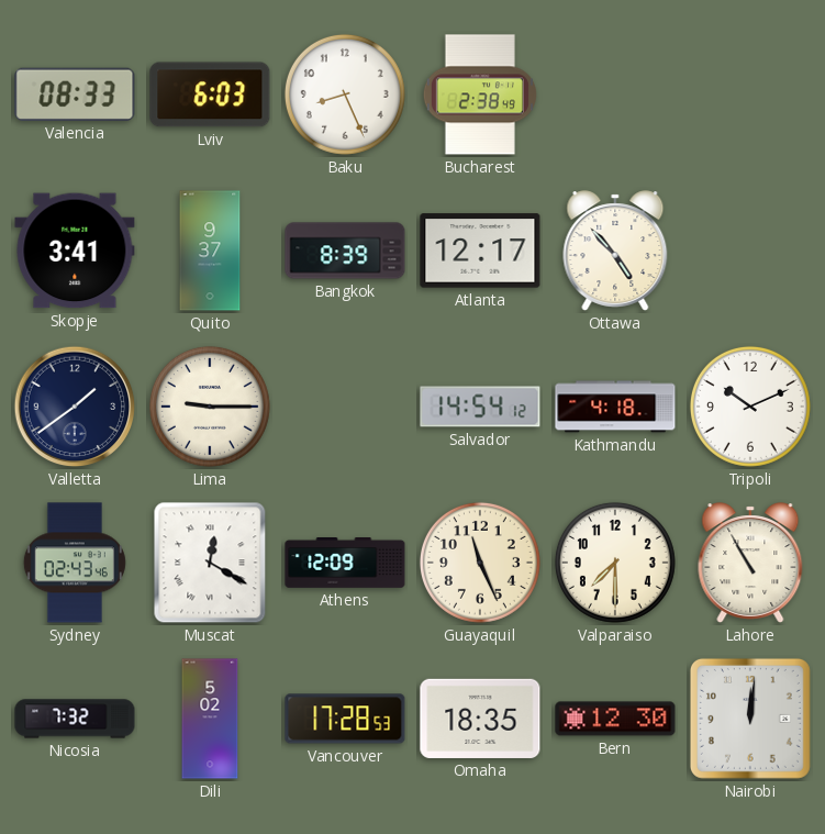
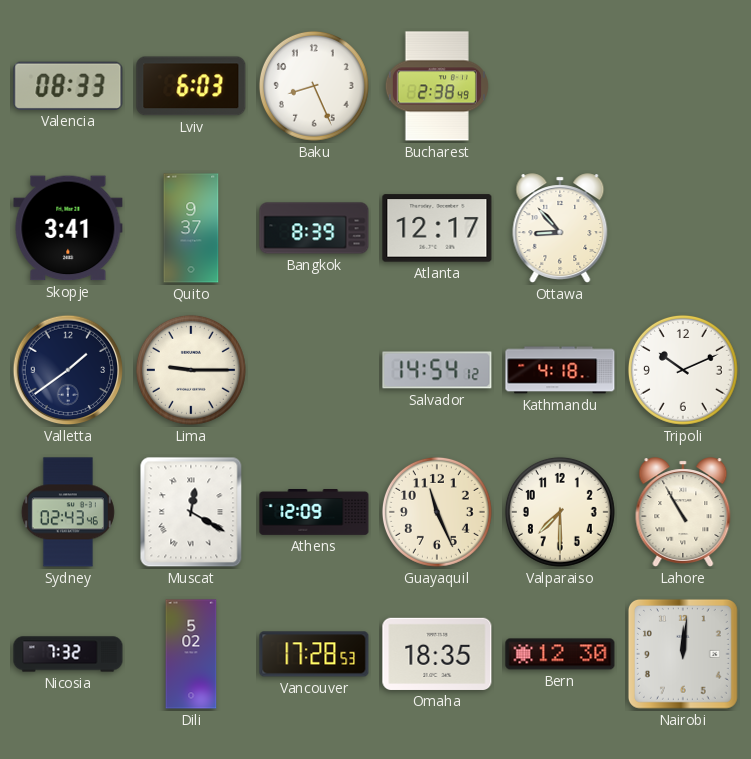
Ottawa: 4:53 -> 8:53
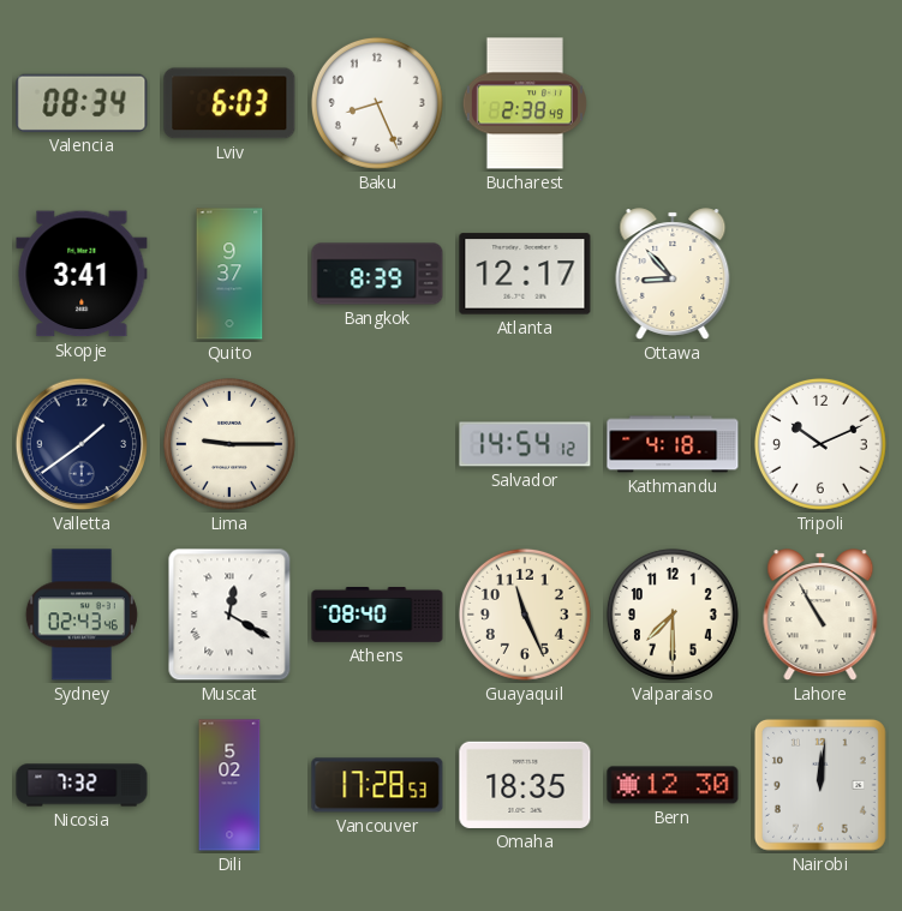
Valencia: 08:33 -> 08:34
Athens: 12:09 -> 08:40
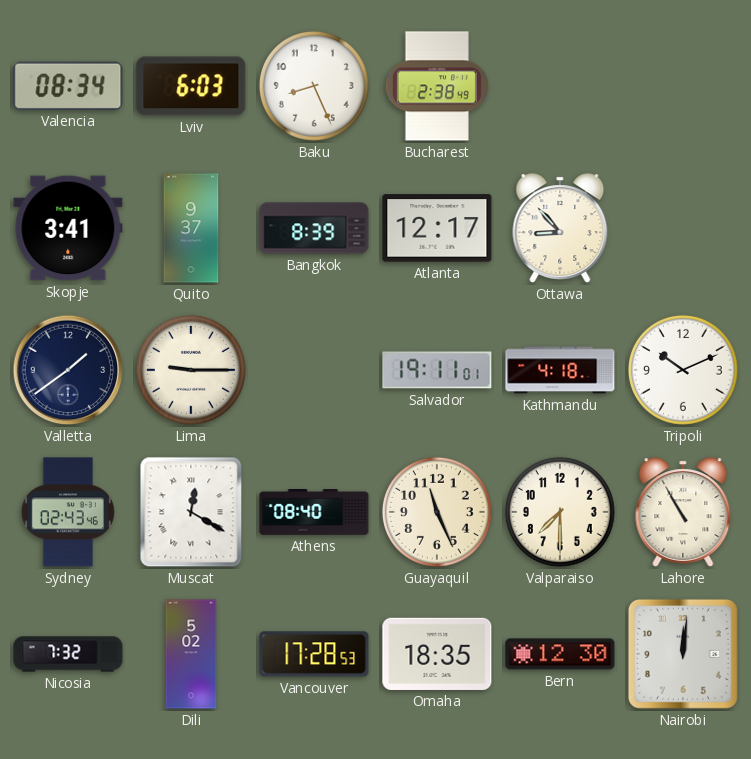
Salvador: 14:54 -> 19:11
